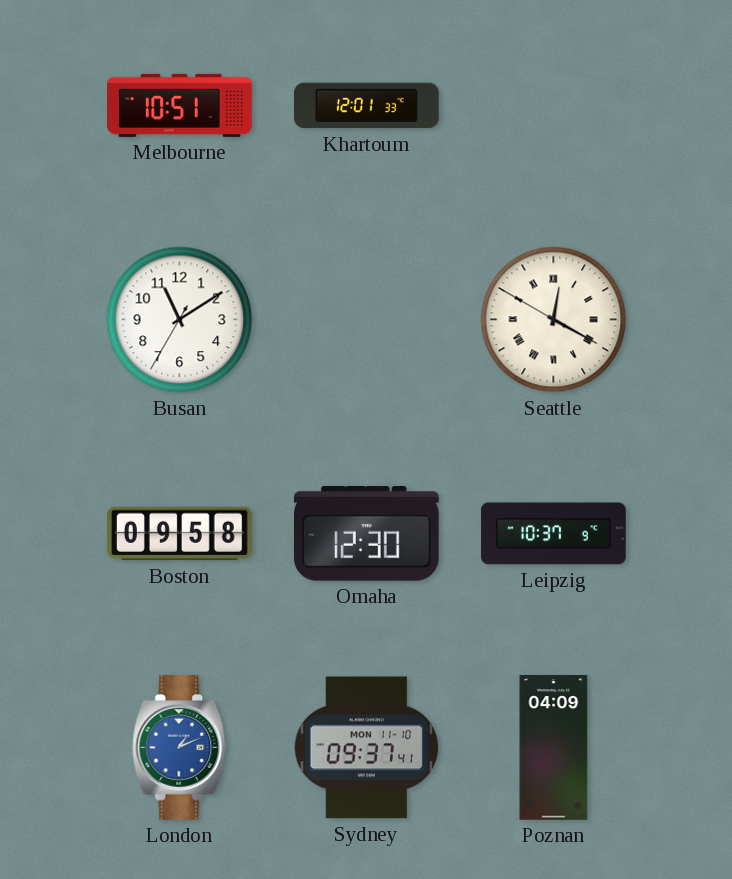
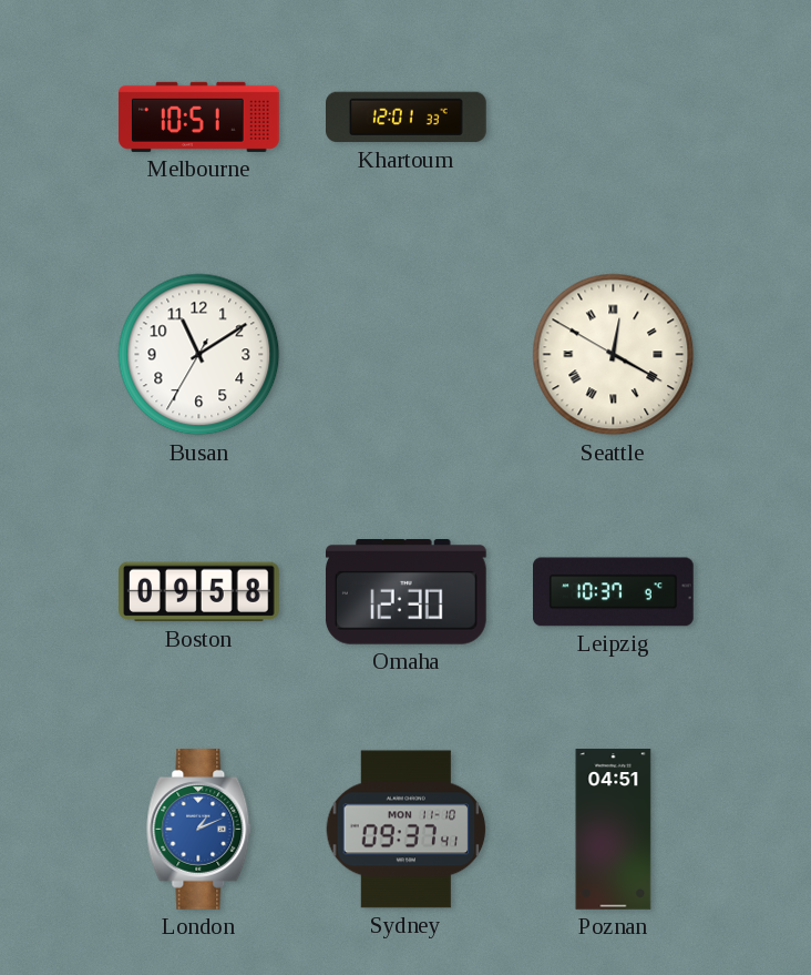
Poznan: 04:09 -> 04:51
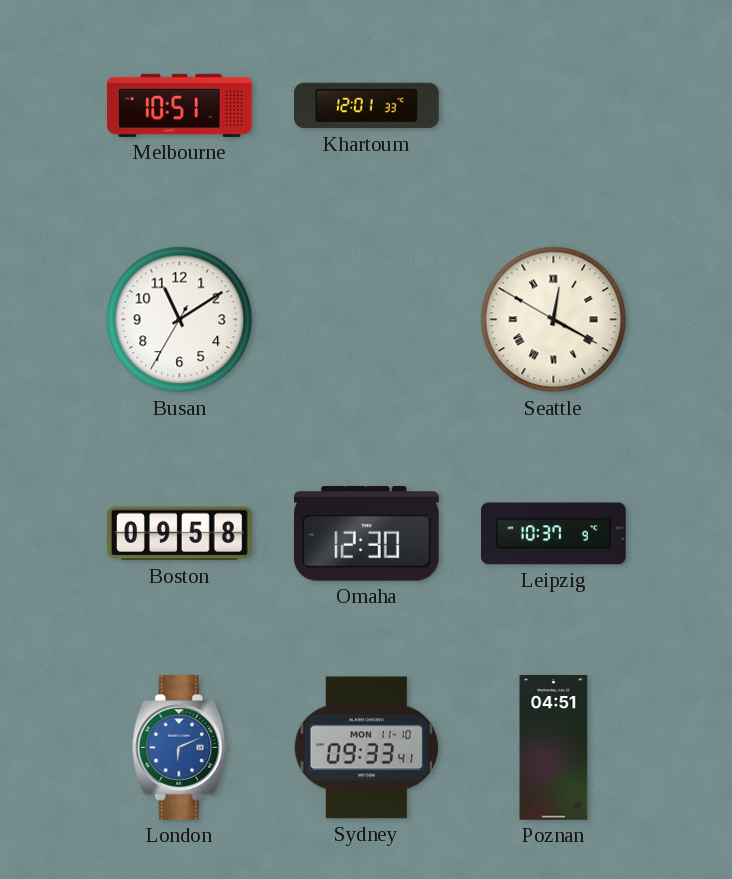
London: 1:11 -> 6:11
Sydney: 09:37 -> 09:33
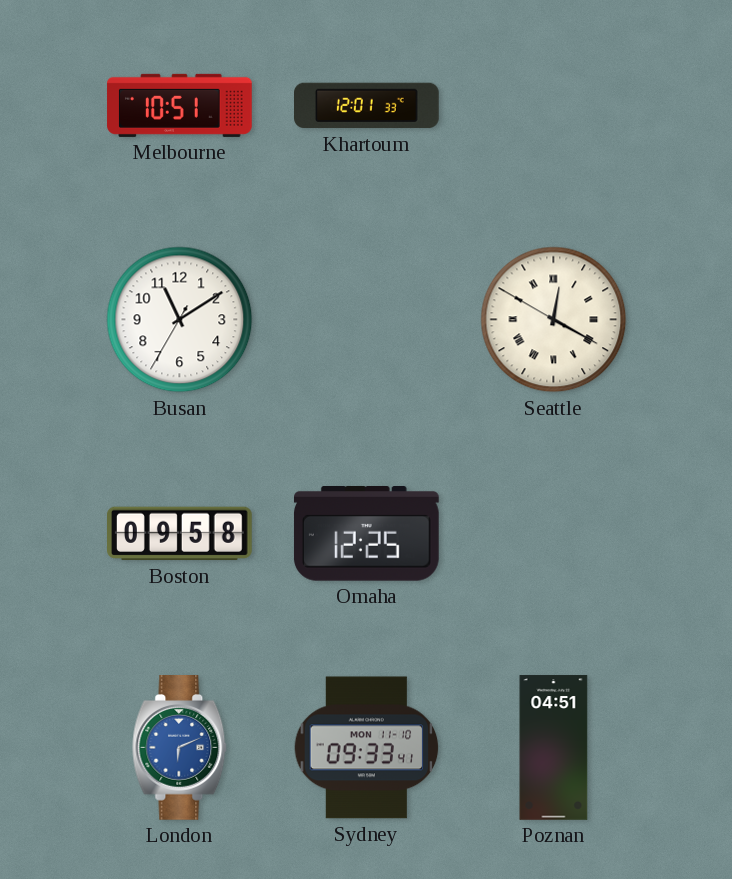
Omaha: 12:30 -> 12:25
Leipzig: 10:37 -> none
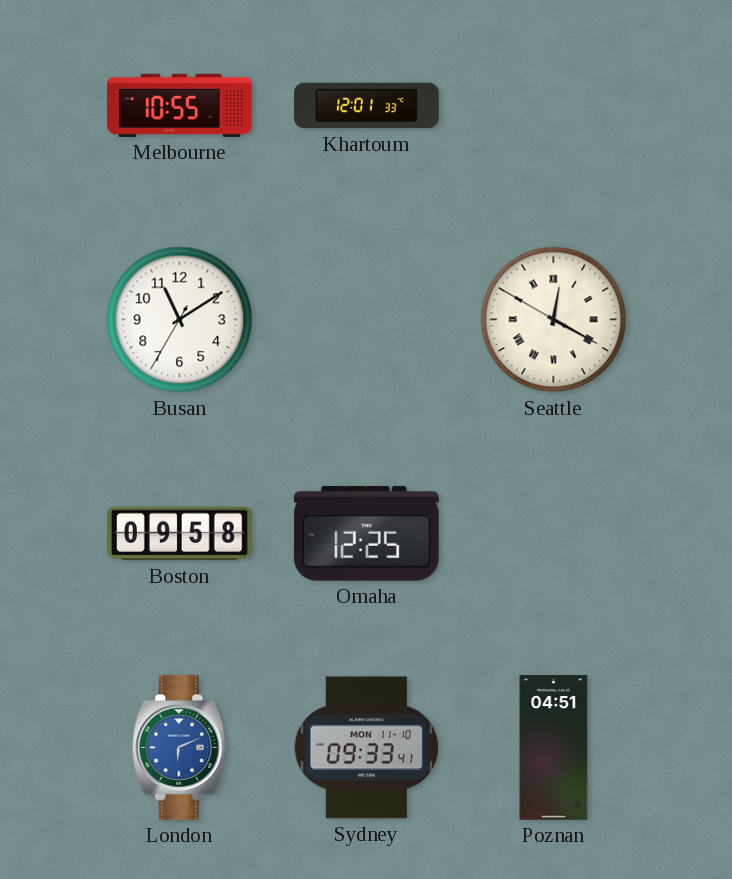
Melbourne: 10:51 -> 10:55
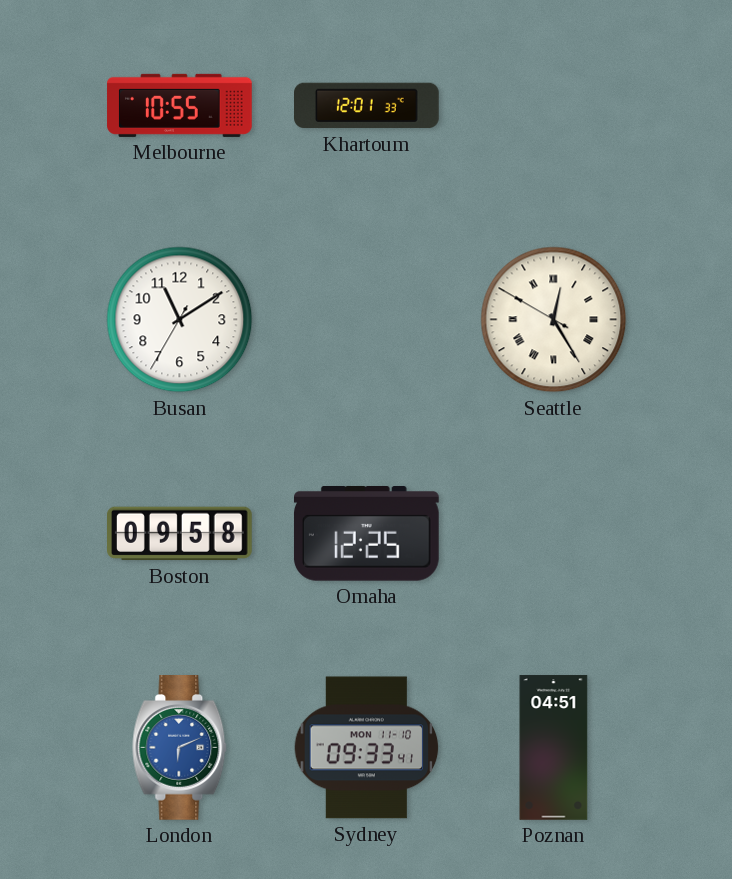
Seattle: 12:19 -> 12:24
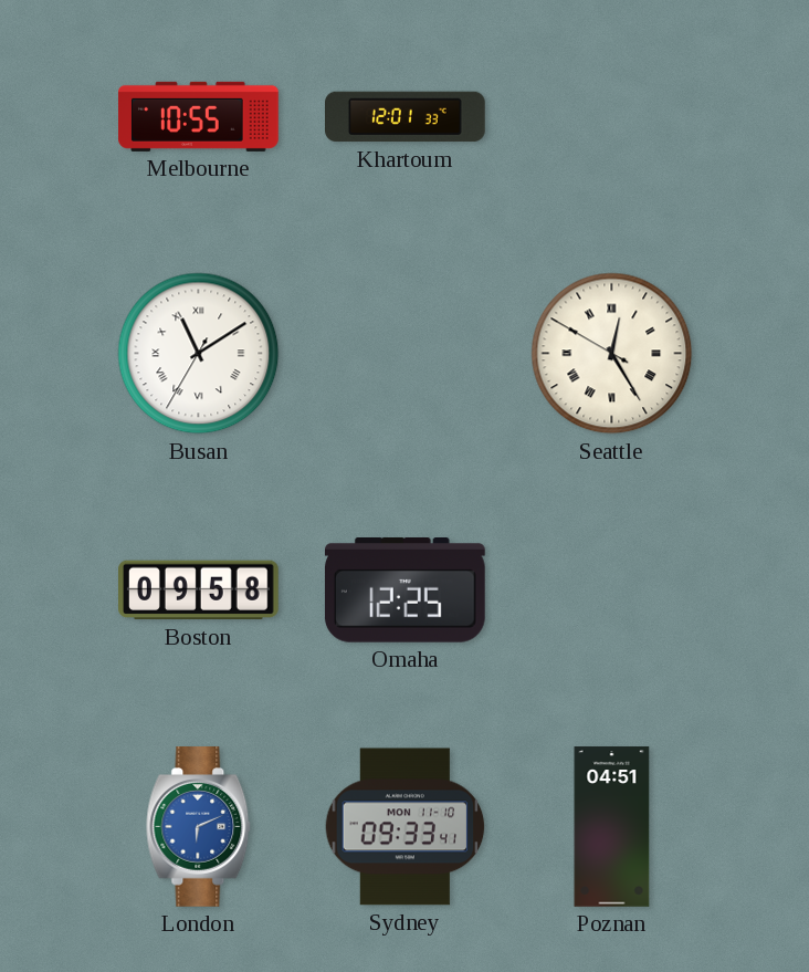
Busan numerals: Arabic -> Roman
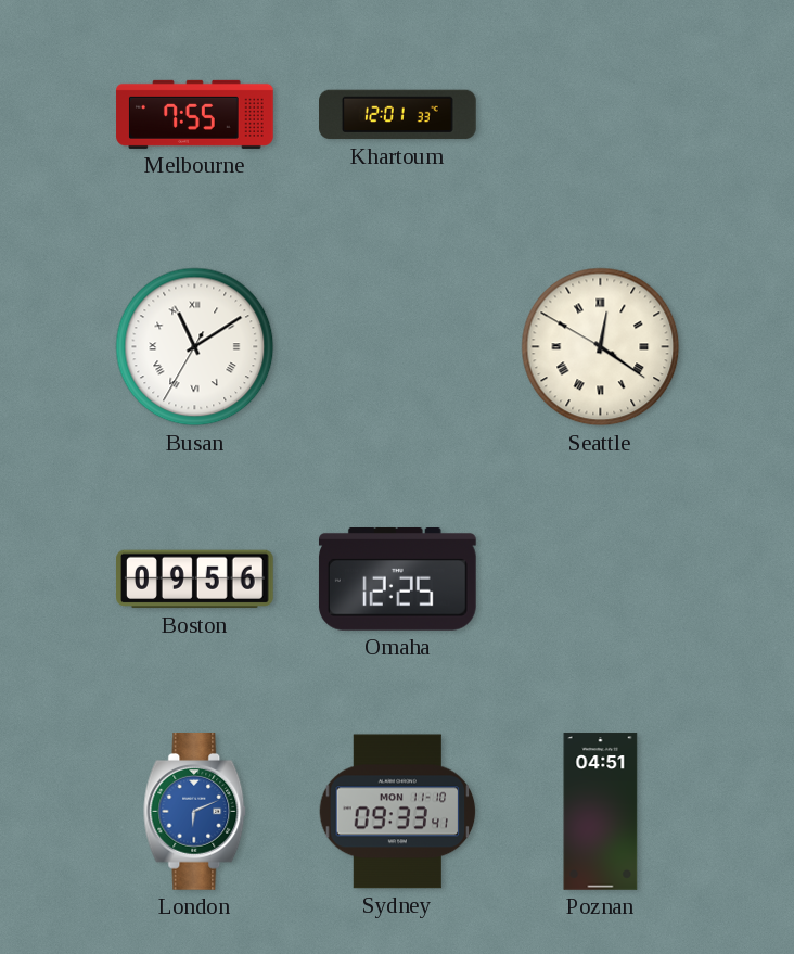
Melbourne: 10:55 -> 7:55
Seattle: 12:24 -> 12:20
Boston: 09:58 -> 09:56
